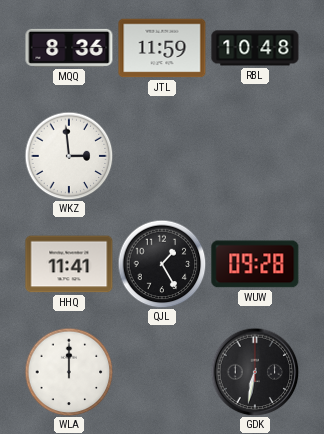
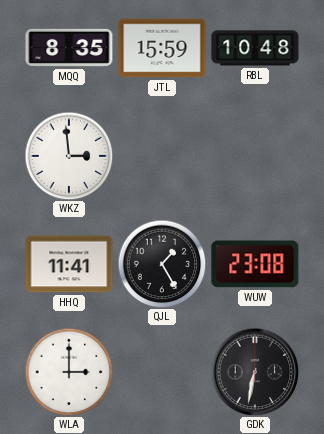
MQQ: 8:36 -> 8:35
JTL: 11:59 -> 15:59
WUW: 09:28 -> 23:08
WLA: 12:00 -> 3:00
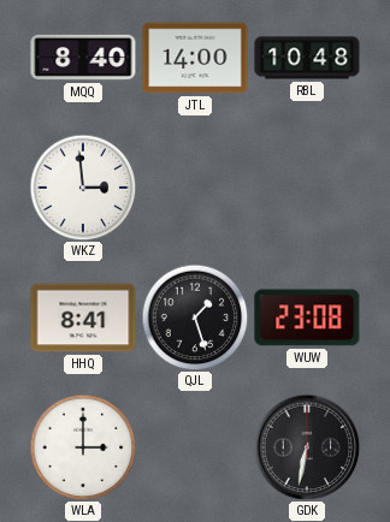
MQQ: 8:35 -> 8:40
JTL: 15:59 -> 14:00
HHQ: 11:41 -> 8:41
QJL: 1:25 -> 1:27
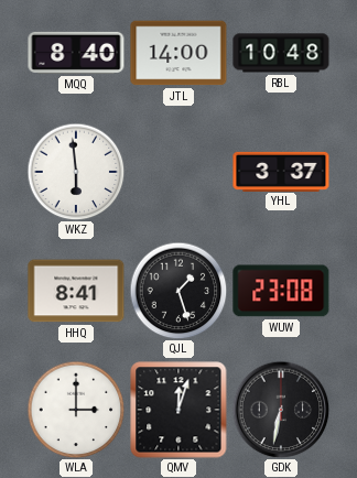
WKZ: 2:59 -> 5:59
YHL: none -> 3:37
QMV: none -> 12:03
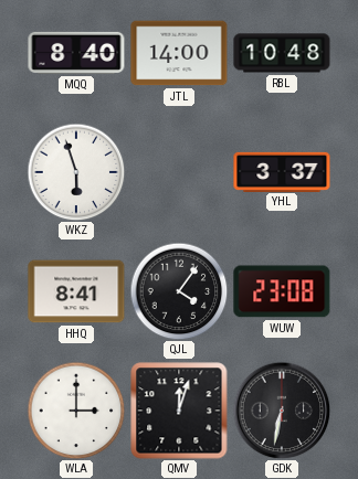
WKZ: 5:59 -> 5:57
QJL: 1:27 -> 4:06
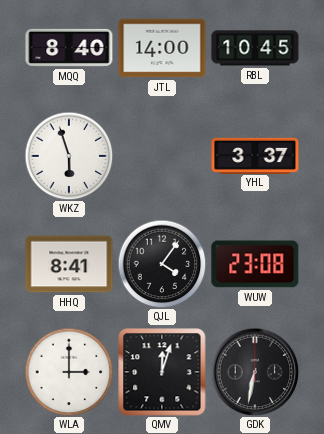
RBL: 10:48 -> 10:45
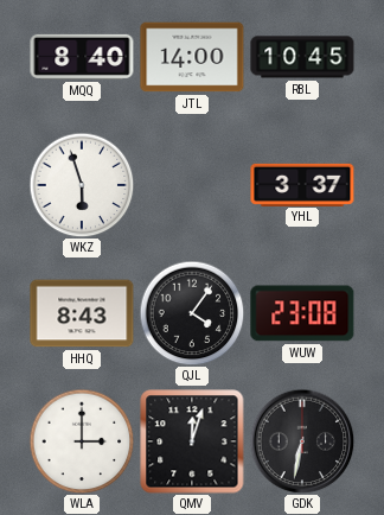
HHQ: 8:41 -> 8:43
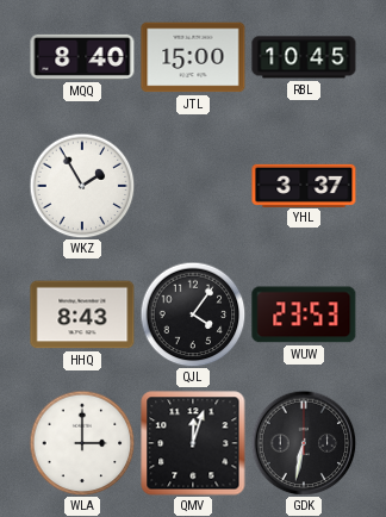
JTL: 14:00 -> 15:00
WKZ: 5:57 -> 1:55
WUW: 23:08 -> 23:53
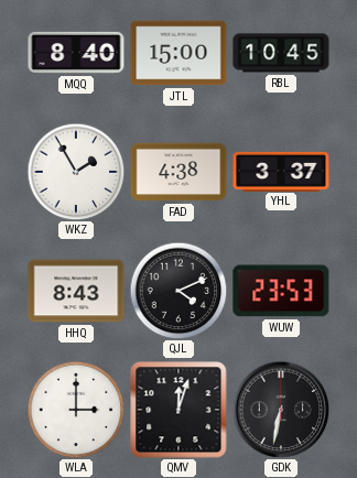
FAD: none -> 4:38
QJL: 4:06 -> 4:11
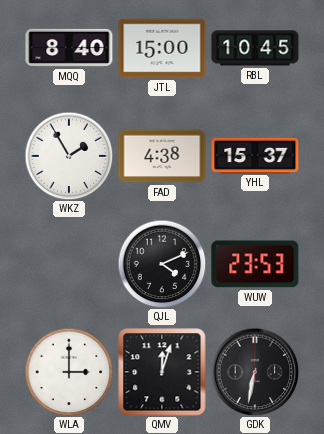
YHL: 3:37 -> 15:37
HHQ: 8:43 -> none
